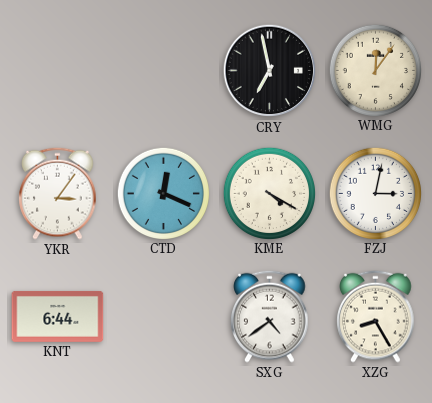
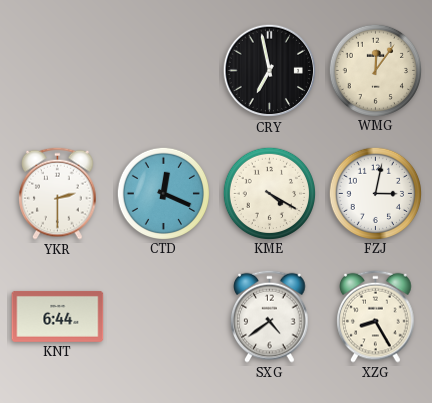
YKR: 3:06 -> 2:30
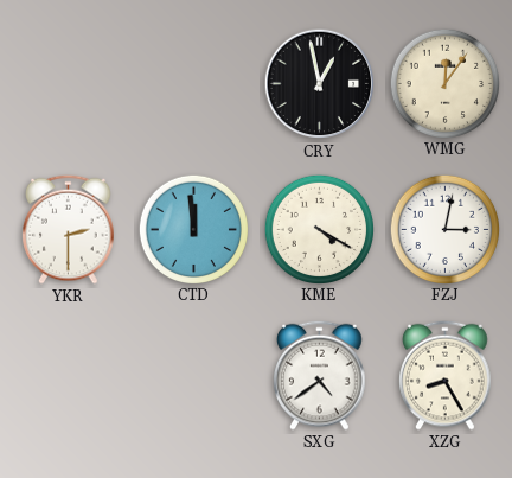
CRY: 6:58 -> 12:58
CTD: 12:19 -> 11:59
KNT: 6:44 -> none
